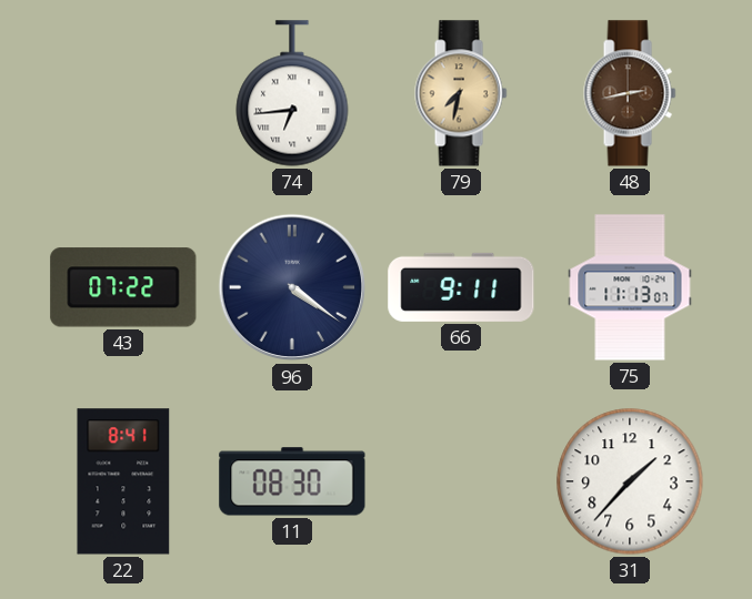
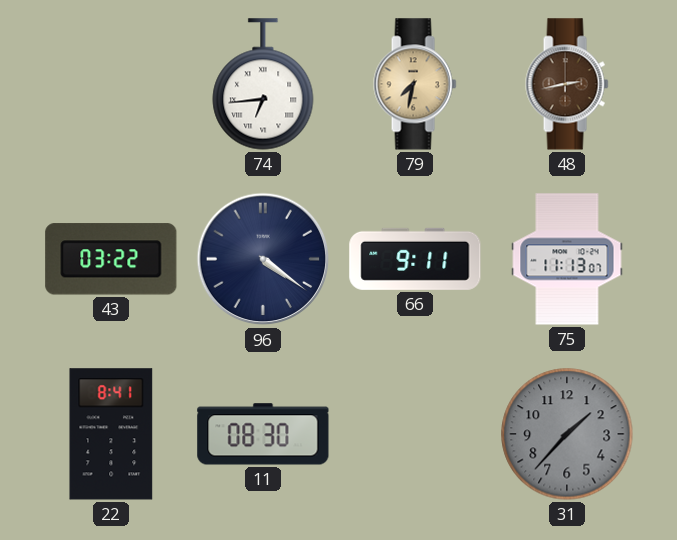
43: 07:22 -> 03:22
31 dial: white -> grey
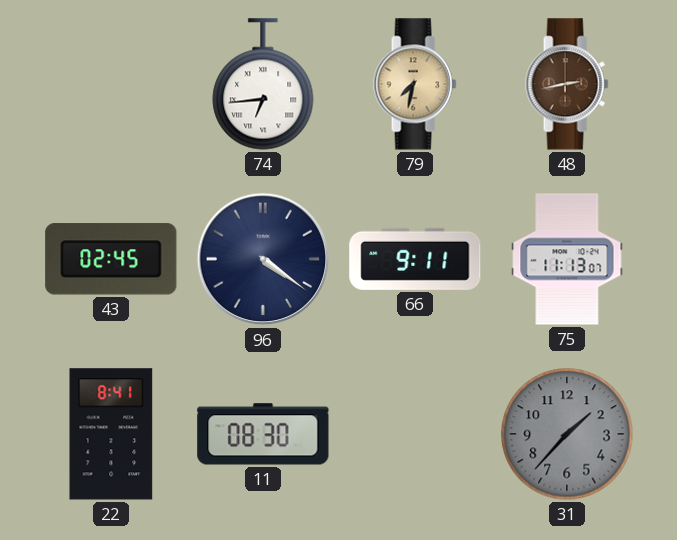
43: 03:22 -> 02:45
